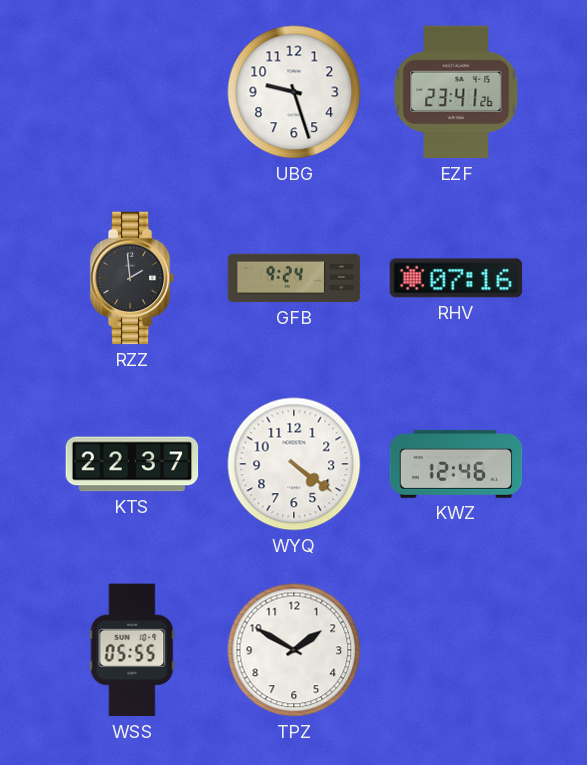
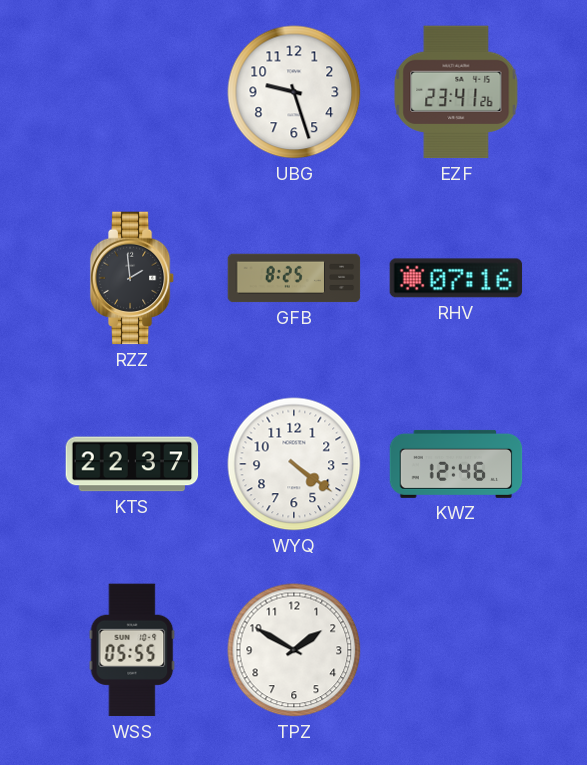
GFB: 9:24 -> 8:25
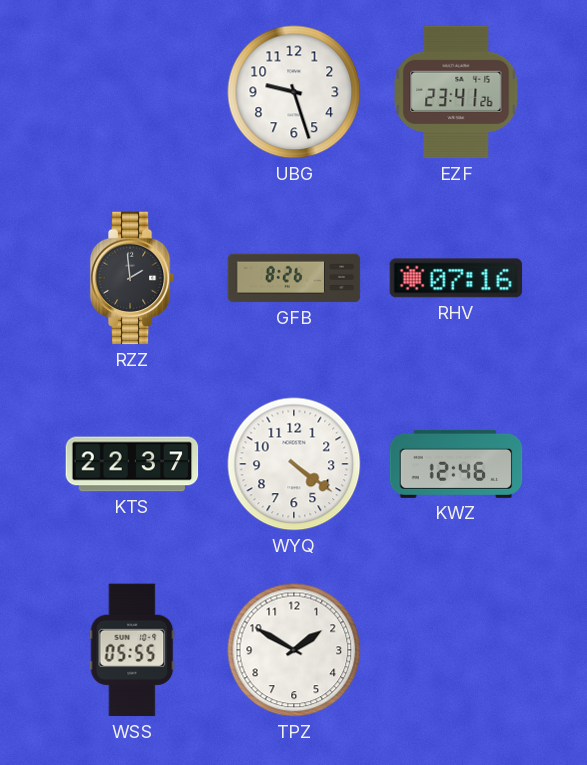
GFB: 8:25 -> 8:26
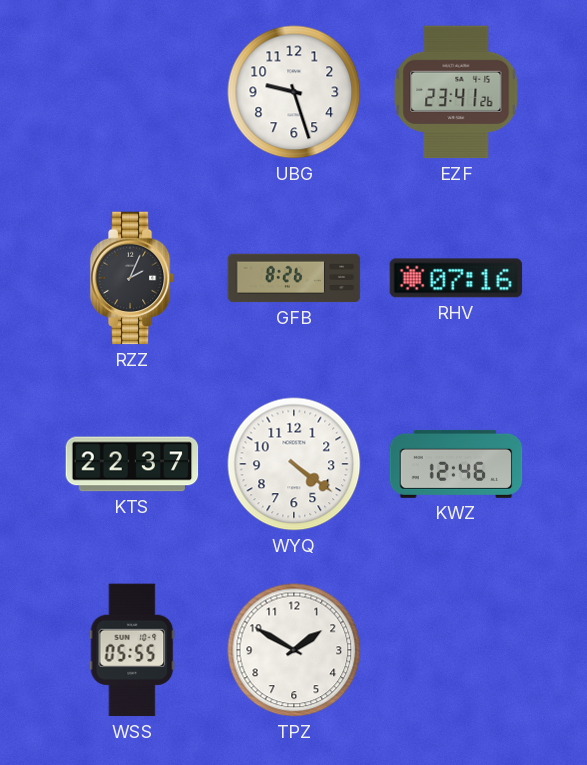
RZZ: 1:59 -> 2:04
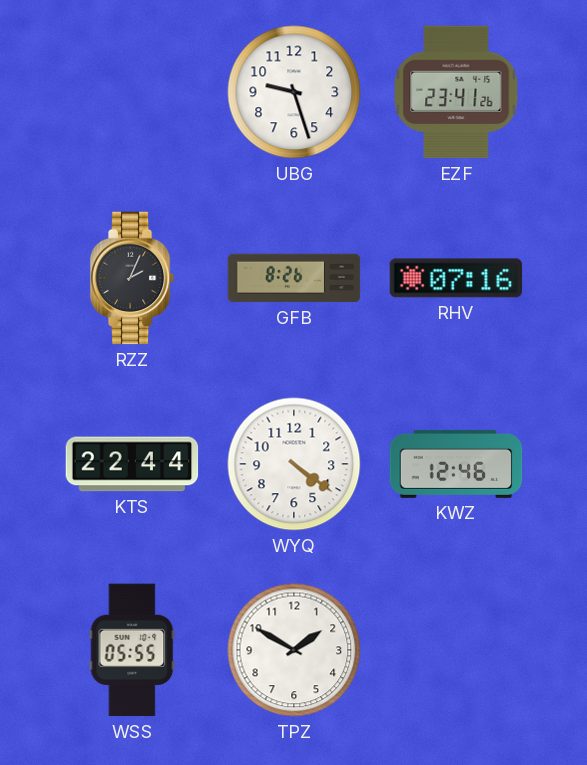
KTS: 22:37 -> 22:44
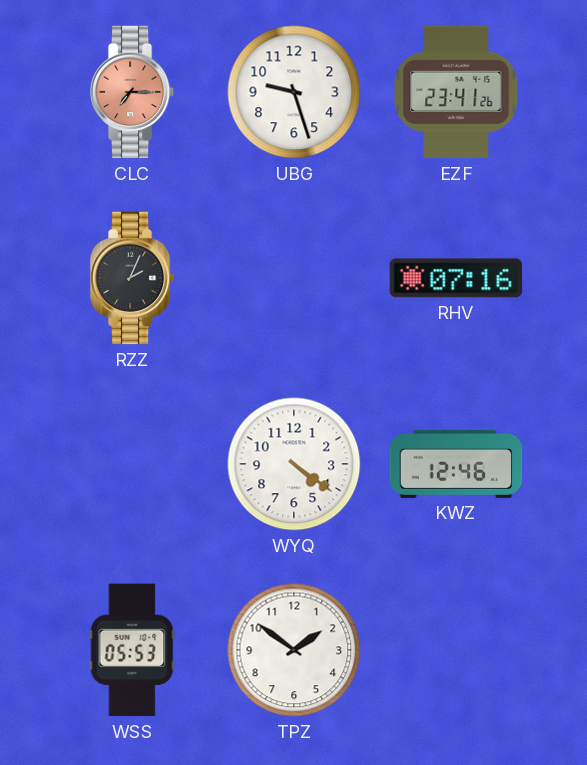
CLC: none -> 7:15
GFB: 8:26 -> none
KTS: 22:44 -> none
WSS: 05:55 -> 05:53
TPZ: 1:50 -> 1:51
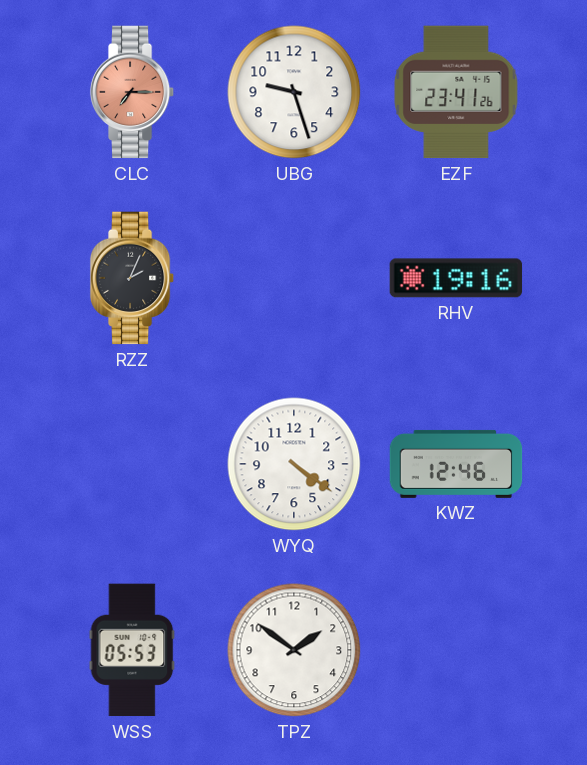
RHV: 07:16 -> 19:16
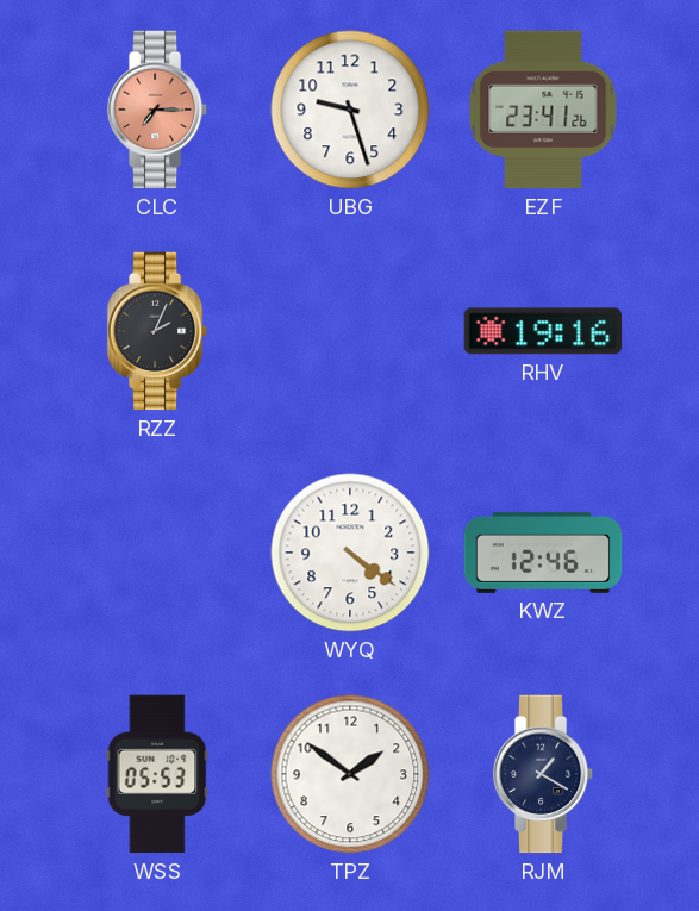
RJM: none -> 1:20
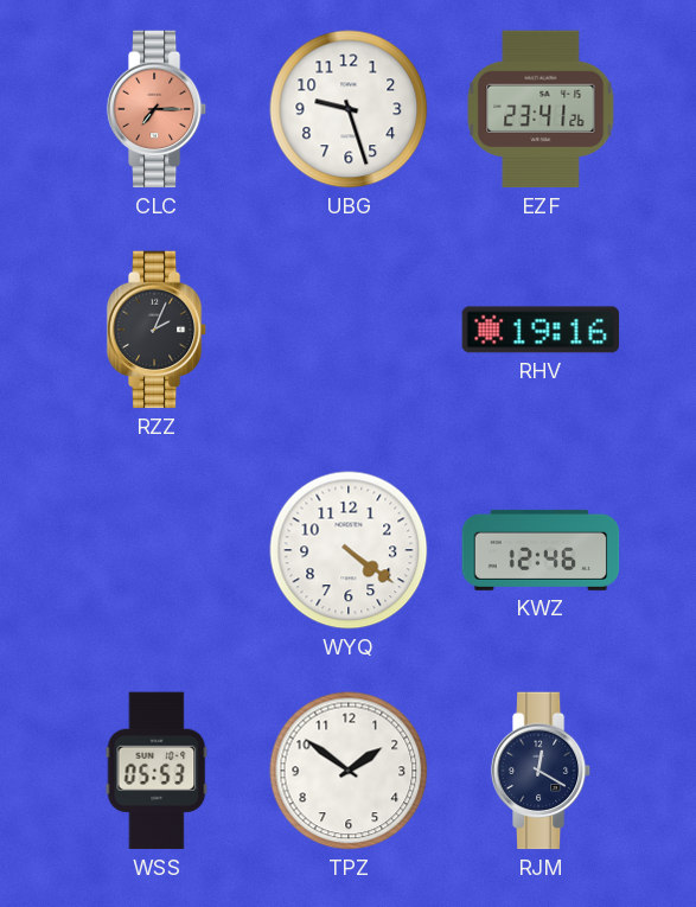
RJM: 1:20 -> 12:20
